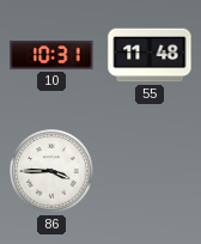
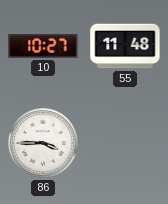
10: 10:31 -> 10:27
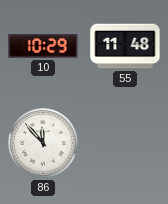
10: 10:27 -> 10:29
86: 3:45 -> 11:53
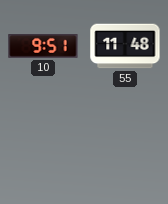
10: 10:29 -> 9:51
86: 11:53 -> none
